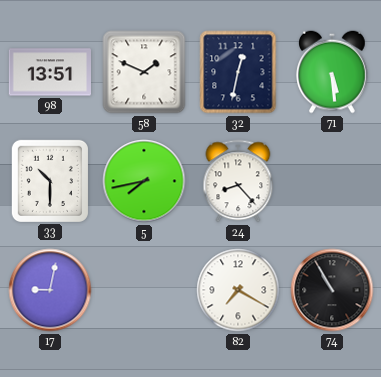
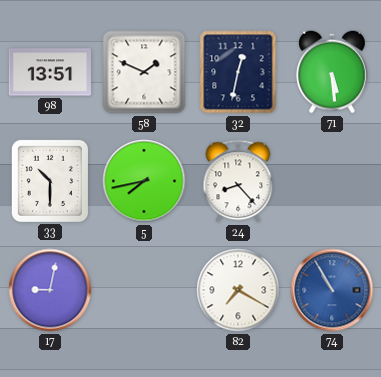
74 dial: black -> blue
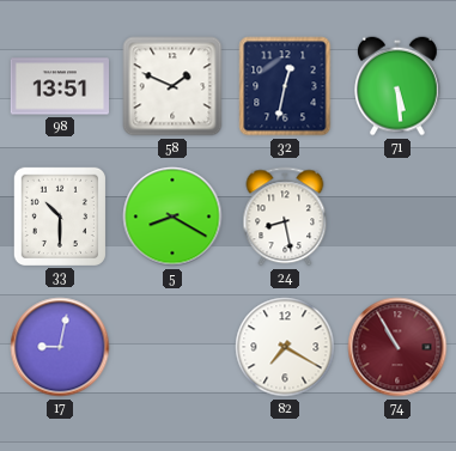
5: 7:43 -> 8:20
24: 8:23 -> 8:28
74 dial: blue -> burgundy
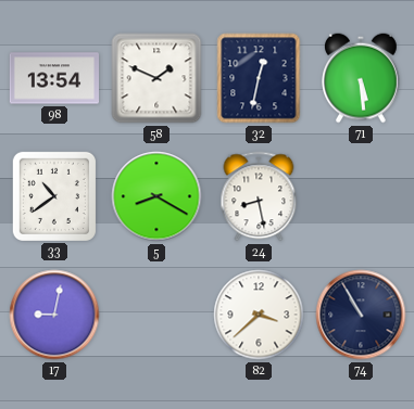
98: 13:51 -> 13:54
33: 10:30 -> 10:39
82: 7:20 -> 3:38
74 dial: burgundy -> navy
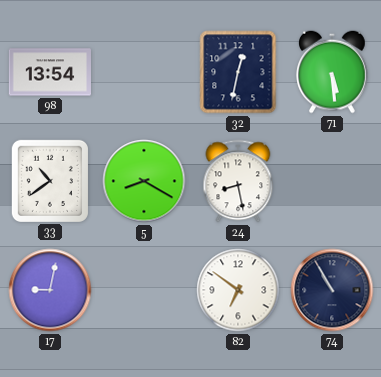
58: 1:49 -> none
82: 3:38 -> 6:51
